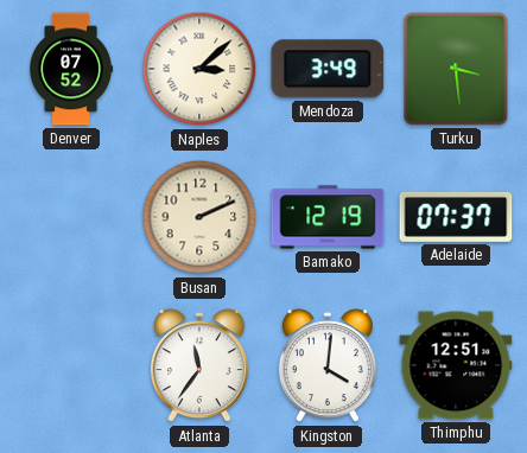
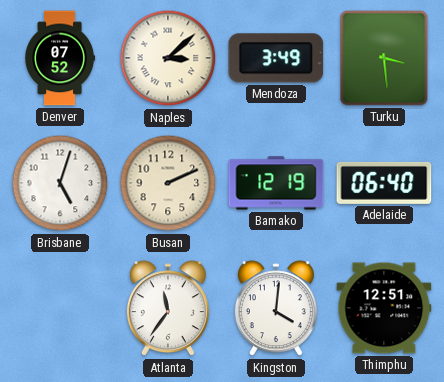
Brisbane: none -> 5:03
Adelaide: 07:37 -> 06:40
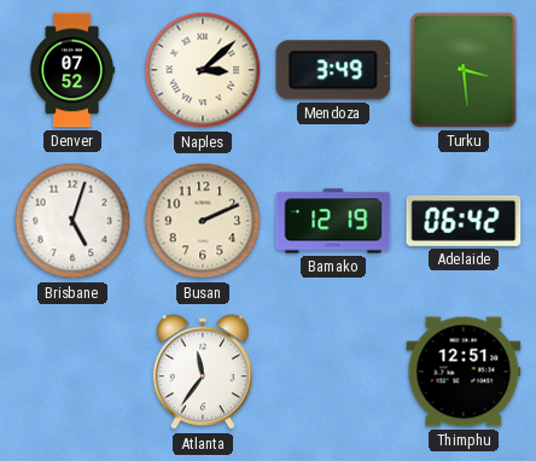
Adelaide: 06:40 -> 06:42
Kingston: 4:01 -> none
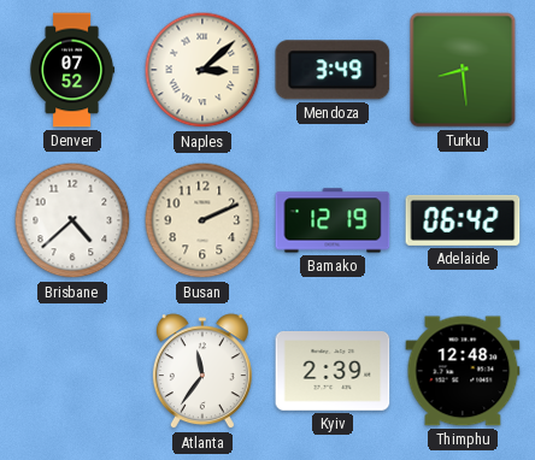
Turku: 3:29 -> 8:29
Brisbane: 5:03 -> 4:38
Kyiv: none -> 2:39
Thimphu: 12:51 -> 12:48
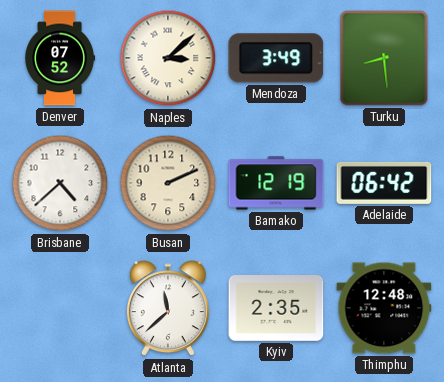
Atlanta: 11:36 -> 11:38
Kyiv: 2:39 -> 2:35
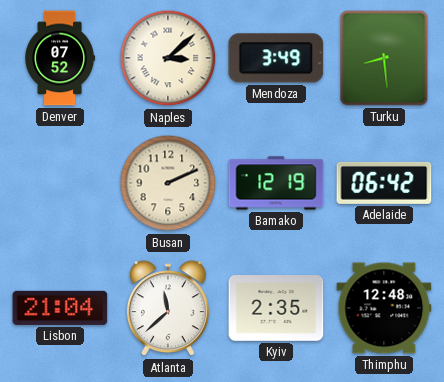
Brisbane: 4:38 -> none
Lisbon: none -> 21:04
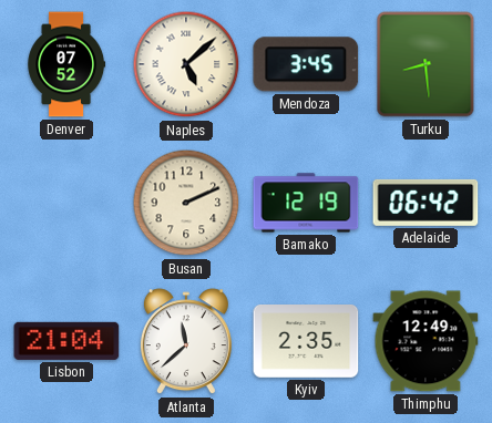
Naples: 3:08 -> 5:08
Mendoza: 3:49 -> 3:45
Thimphu: 12:48 -> 12:49
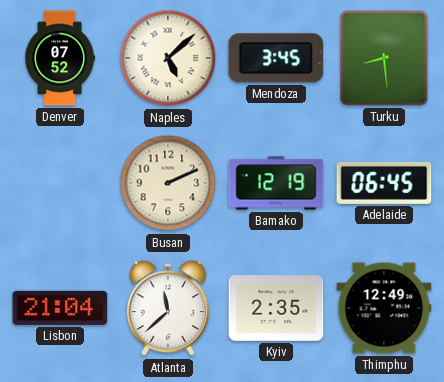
Adelaide: 06:42 -> 06:45
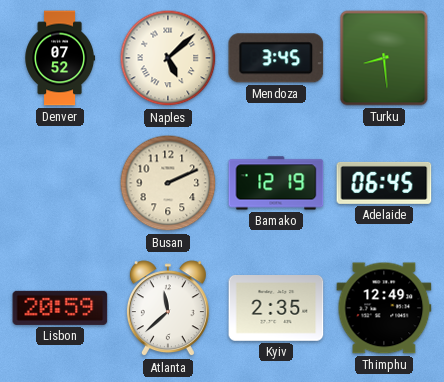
Lisbon: 21:04 -> 20:59
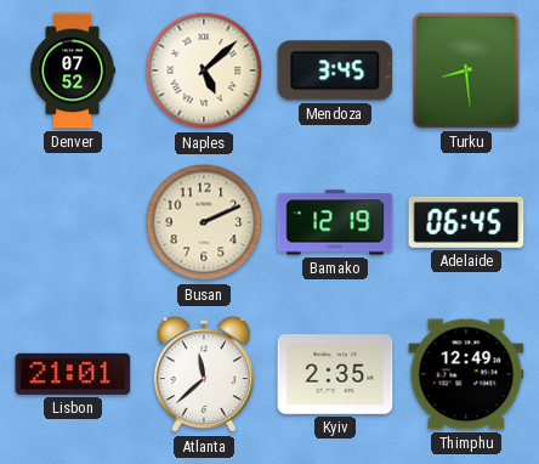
Lisbon: 20:59 -> 21:01
